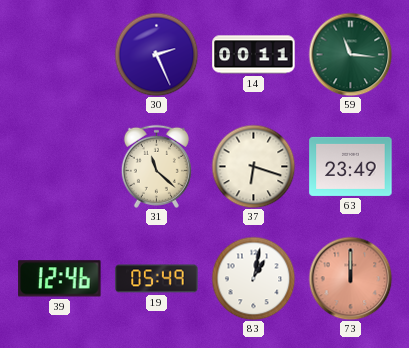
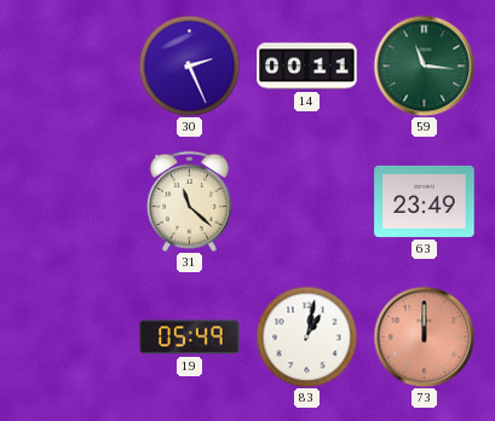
37: 6:18 -> none
39: 12:46 -> none
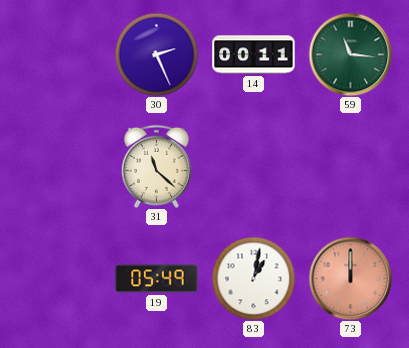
63: 23:49 -> none
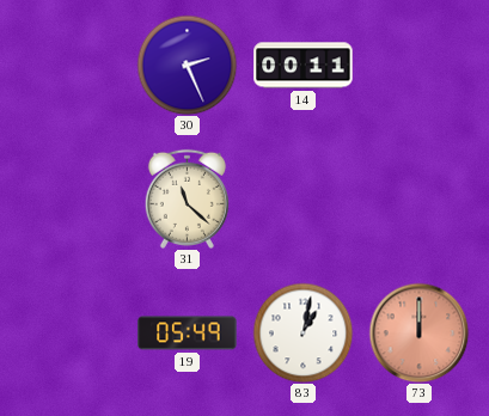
59: 11:16 -> none
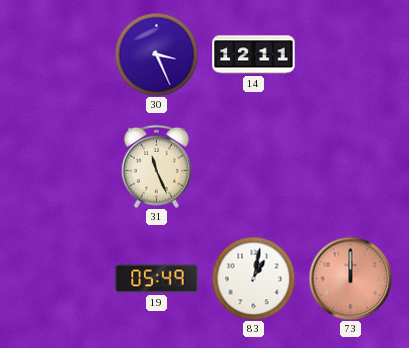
30: 2:26 -> 3:26
14: 00:11 -> 12:11
31: 11:22 -> 11:26
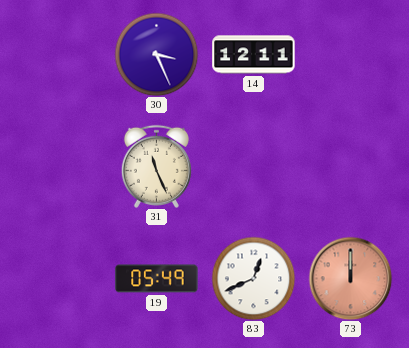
83: 1:02 -> 12:41
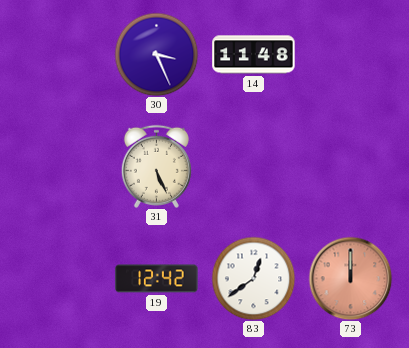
14: 12:11 -> 11:48
31: 11:26 -> 5:26
19: 05:49 -> 12:42
83: 12:41 -> 12:39
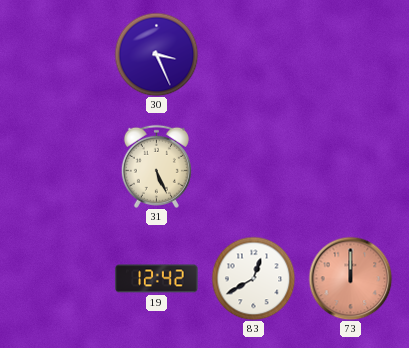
14: 11:48 -> none
83: 12:39 -> 12:40
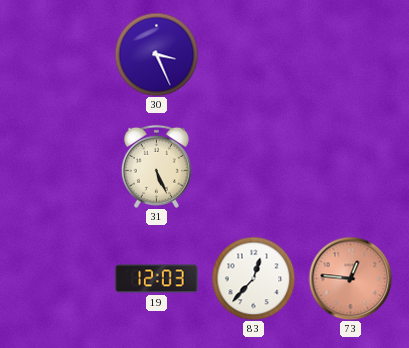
19: 12:42 -> 12:03
83: 12:40 -> 12:37
73: 12:00 -> 12:46
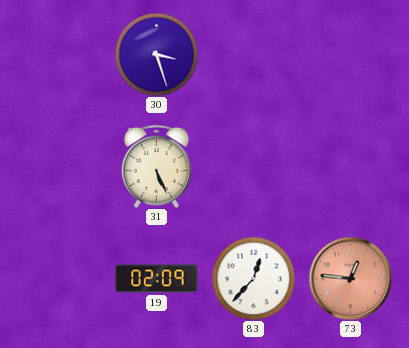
30: 3:26 -> 3:27
19: 12:03 -> 02:09
